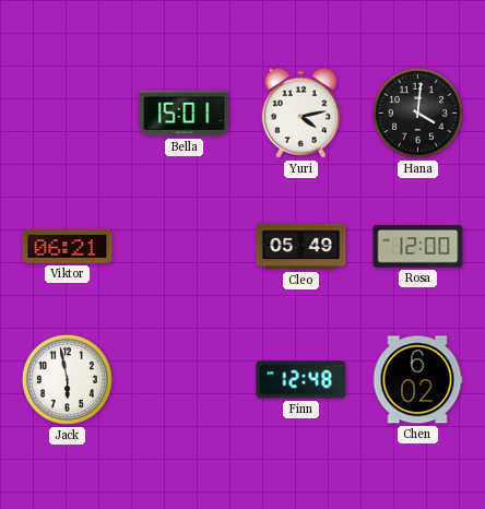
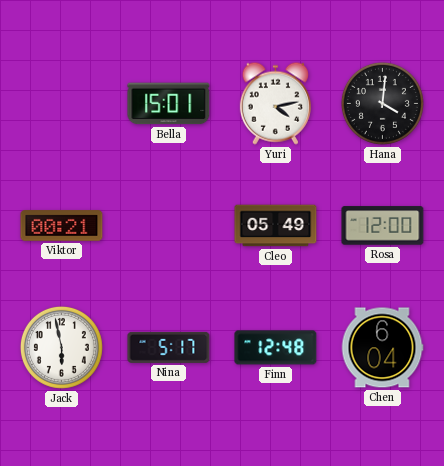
Viktor: 06:21 -> 00:21
Nina: none -> 5:17
Chen: 6:02 -> 6:04
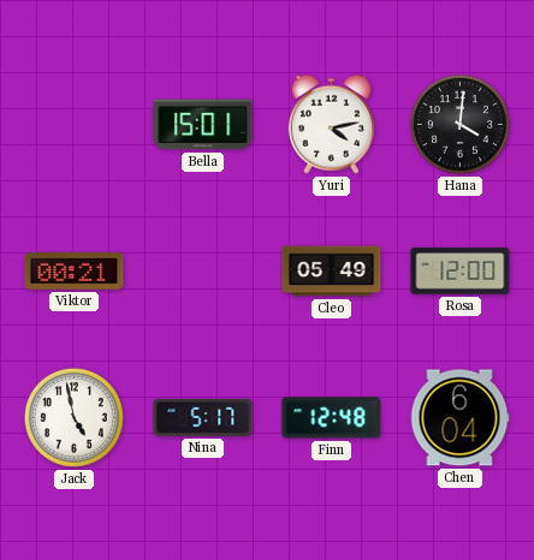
Jack: 5:58 -> 4:58
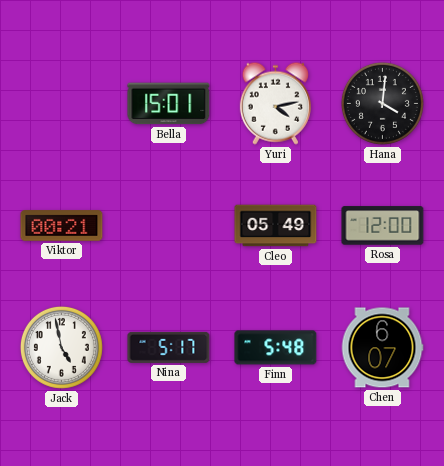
Finn: 12:48 -> 5:48
Chen: 6:04 -> 6:07
